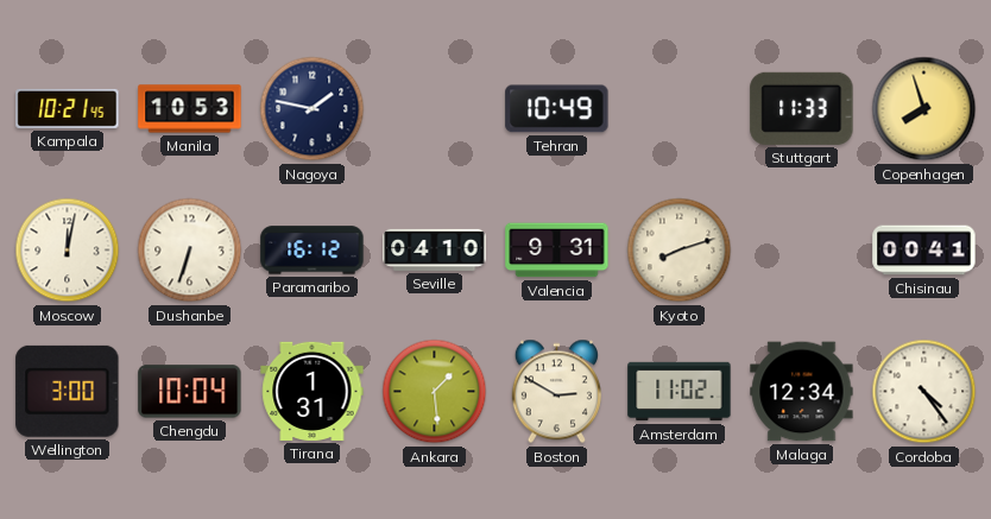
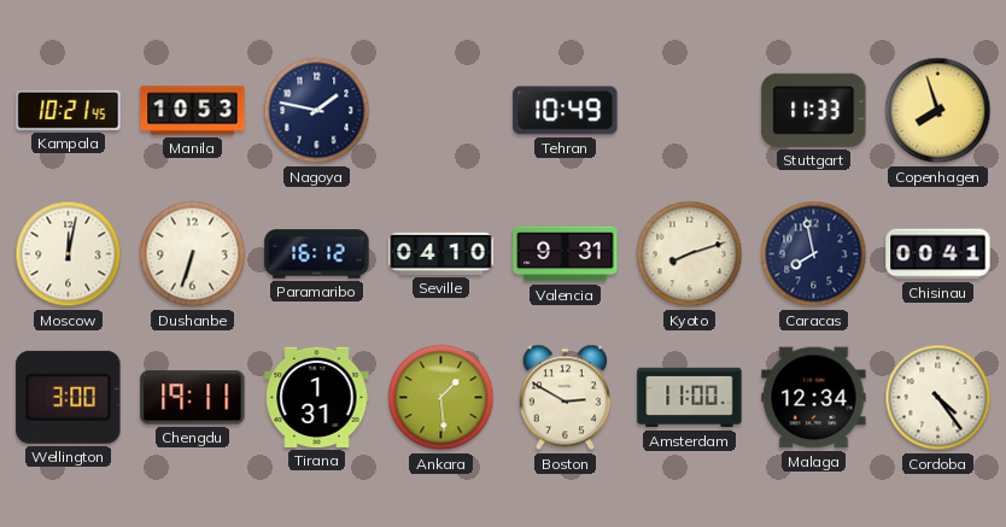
Caracas: none -> 7:58
Chengdu: 10:04 -> 19:11
Amsterdam: 11:02 -> 11:00
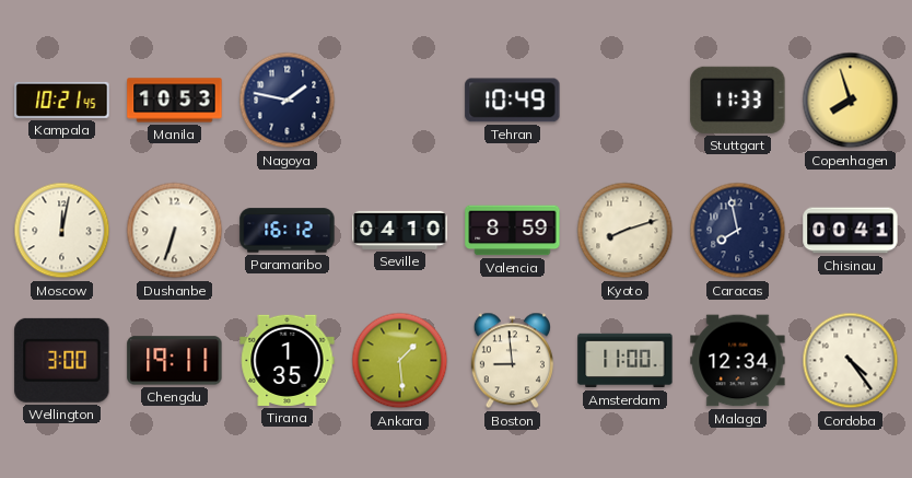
Valencia: 9:31 -> 8:59
Tirana: 1:31 -> 1:35
Boston: 2:50 -> 8:59
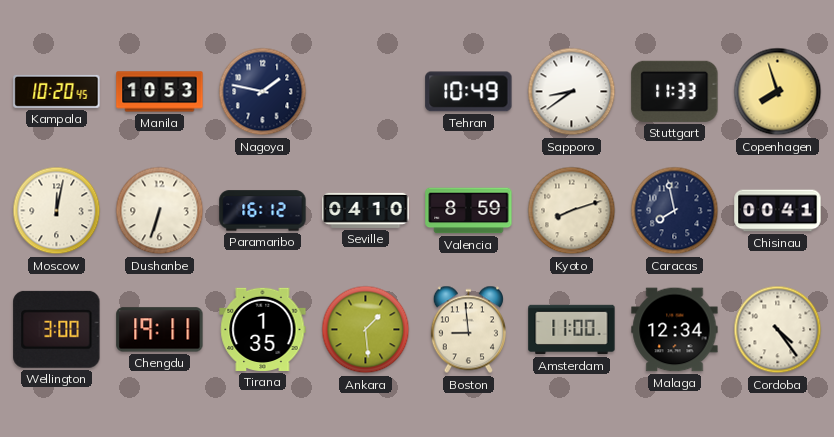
Kampala: 10:21 -> 10:20
Sapporo: none -> 8:39
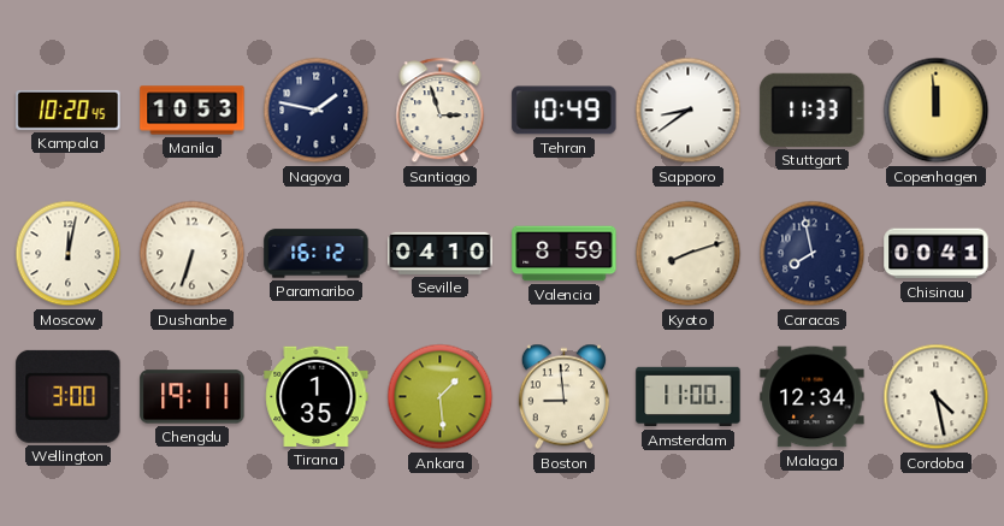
Santiago: none -> 2:57
Copenhagen: 7:57 -> 11:59
Cordoba: 4:24 -> 4:28
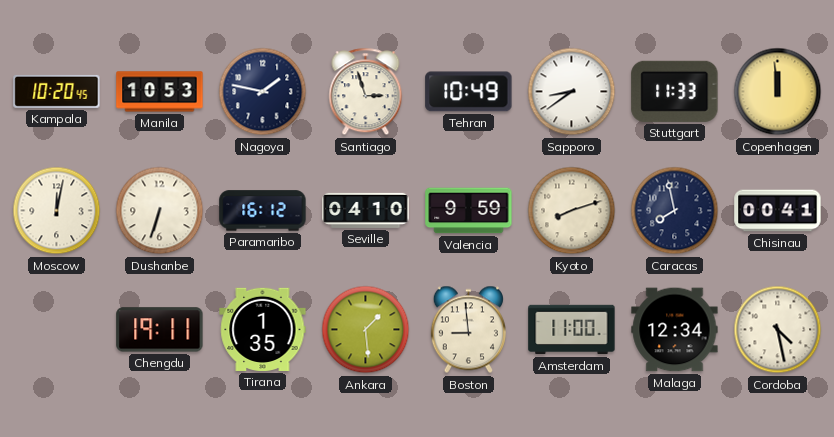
Valencia: 8:59 -> 9:59
Wellington: 3:00 -> none
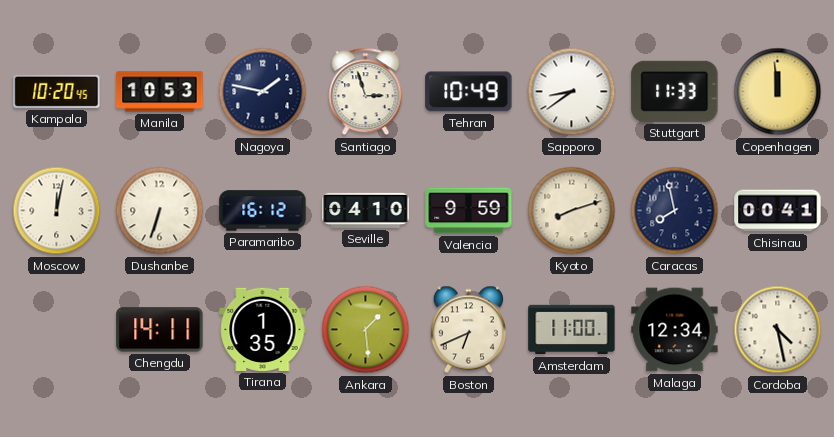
Chengdu: 19:11 -> 14:11
Boston: 8:59 -> 6:41
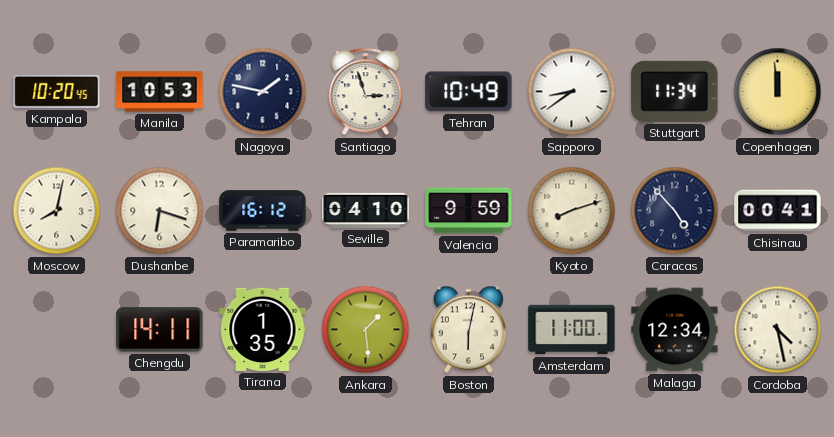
Stuttgart: 11:33 -> 11:34
Moscow: 12:02 -> 8:02
Dushanbe: 6:33 -> 6:18
Caracas: 7:58 -> 4:53
Boston: 6:41 -> 6:02
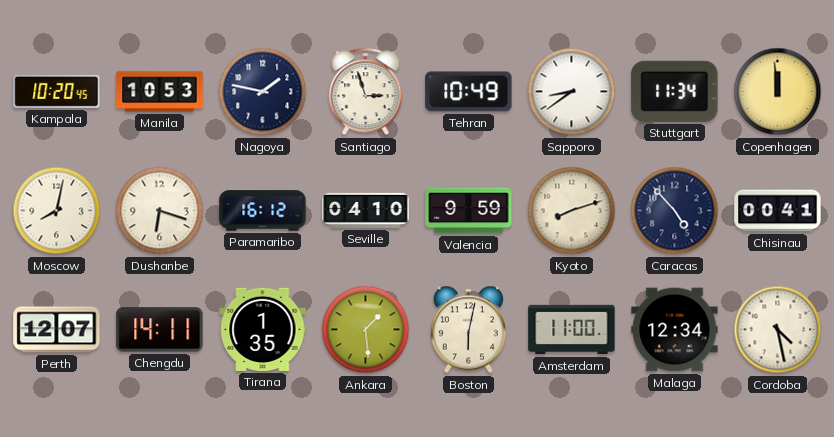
Perth: none -> 12:07
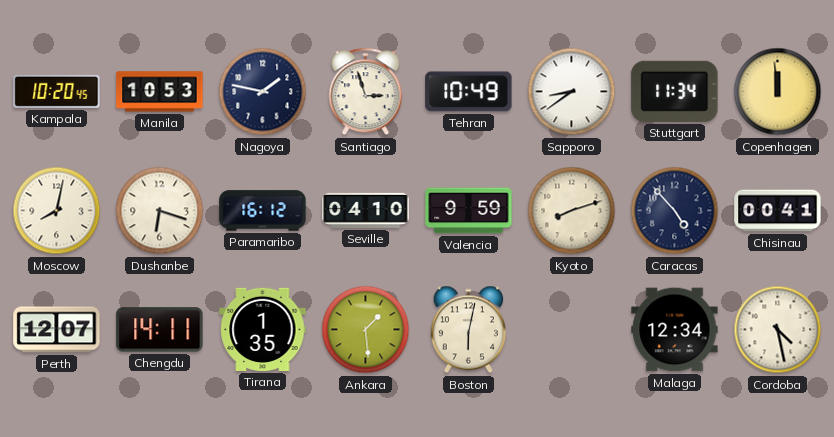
Amsterdam: 11:00 -> none
